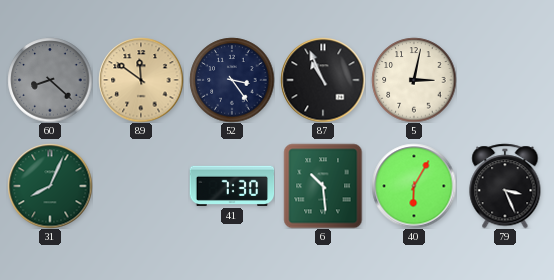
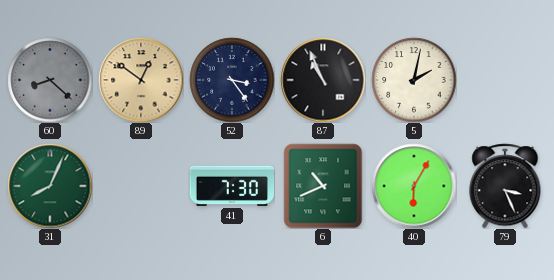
89: 11:51 -> 12:51
5: 3:02 -> 2:02
6: 10:29 -> 10:41
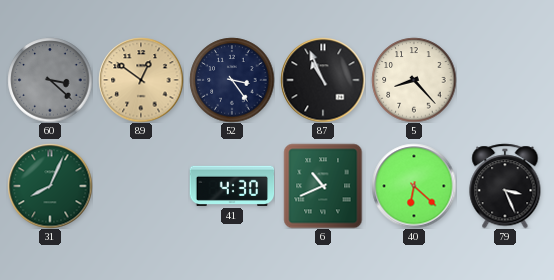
60: 8:22 -> 3:22
5: 2:02 -> 8:23
41: 7:30 -> 4:30
40: 6:05 -> 6:22
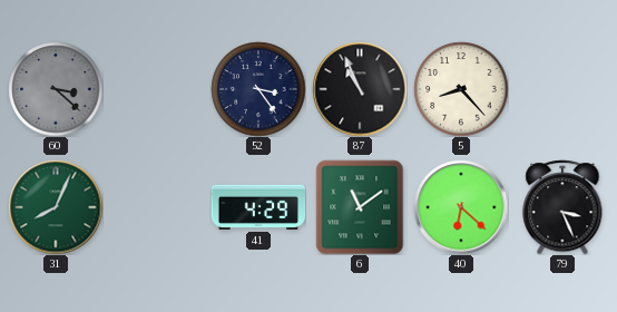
89: 12:51 -> none
41: 4:30 -> 4:29
6: 10:41 -> 11:09
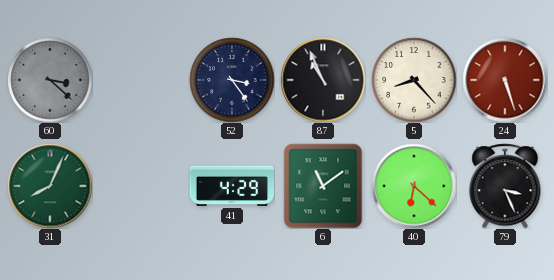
24: none -> 5:27
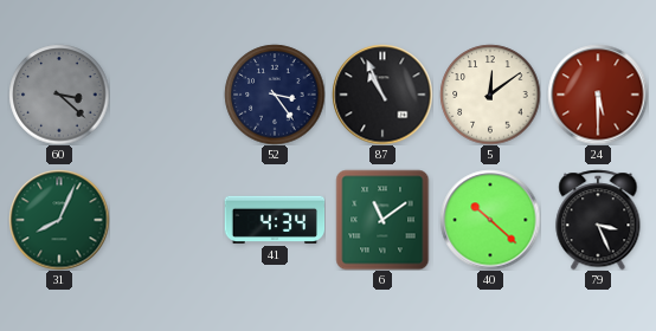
5: 8:23 -> 12:09
24: 5:27 -> 5:30
41: 4:29 -> 4:34
40: 6:22 -> 10:22
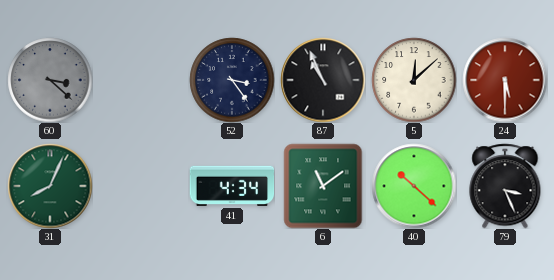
5: 12:09 -> 12:08
